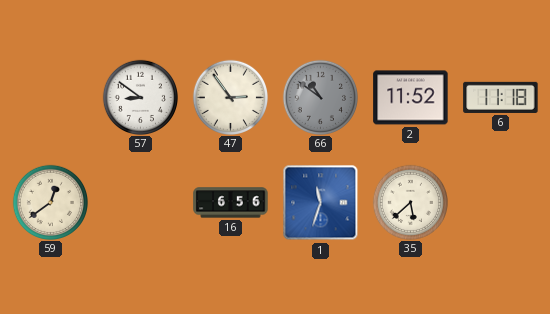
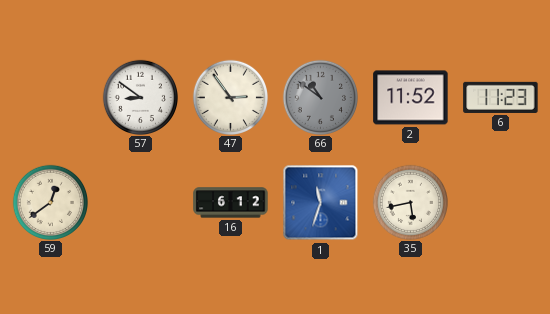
6: 11:18 -> 11:23
16: 6:56 -> 6:12
35: 5:38 -> 5:43
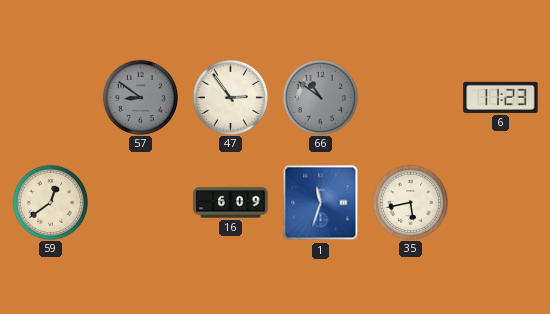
57 dial: white -> grey
2: 11:52 -> none
16: 6:12 -> 6:09
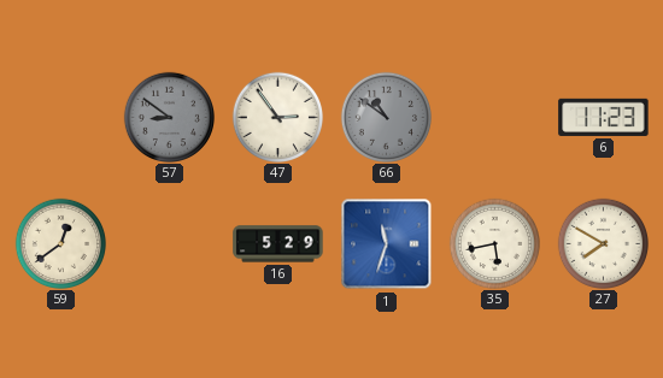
16: 6:09 -> 5:29
27: none -> 7:50
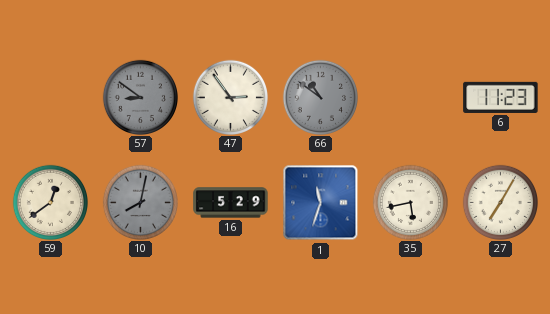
10: none -> 8:02
27: 7:50 -> 7:05
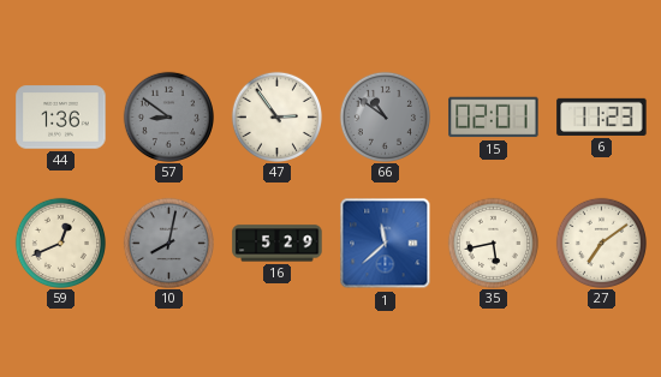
44: none -> 1:36
15: none -> 02:01
59: 12:39 -> 12:41
1: 11:33 -> 11:38
27: 7:05 -> 7:09
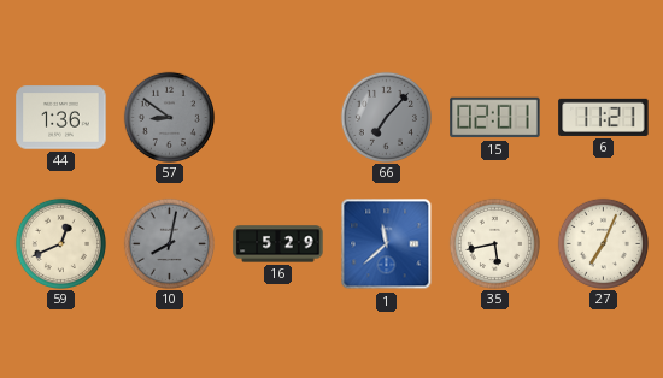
47: 2:54 -> none
66: 10:51 -> 7:07
6: 11:23 -> 11:21
27: 7:09 -> 7:04
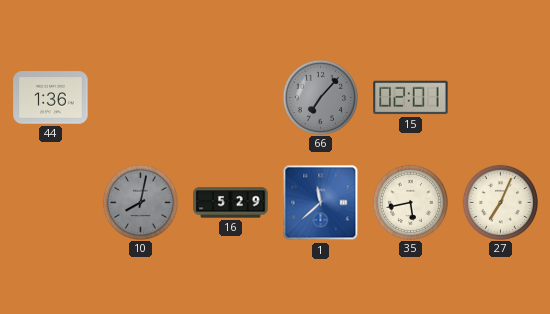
57: 8:51 -> none
6: 11:21 -> none
59: 12:41 -> none
